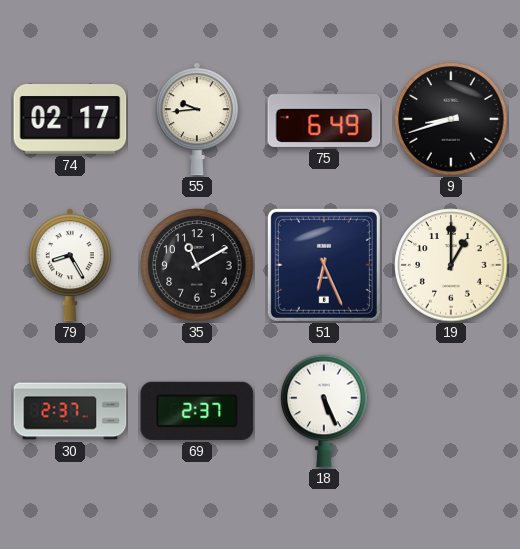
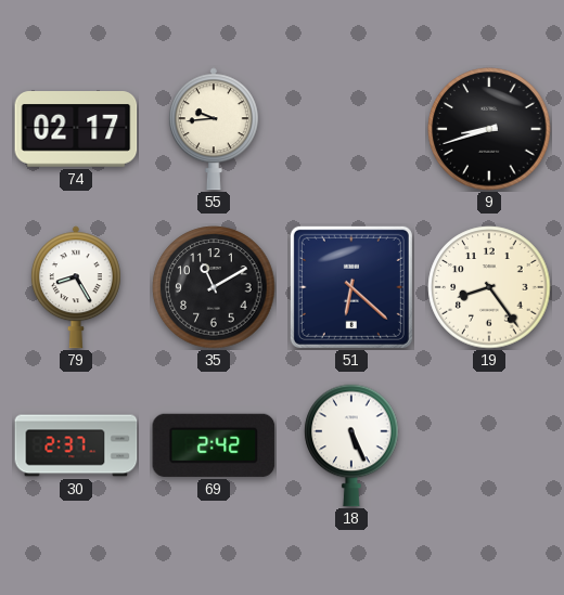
75: 6:49 -> none
51: 6:26 -> 6:22
19: 1:00 -> 8:24
69: 2:37 -> 2:42
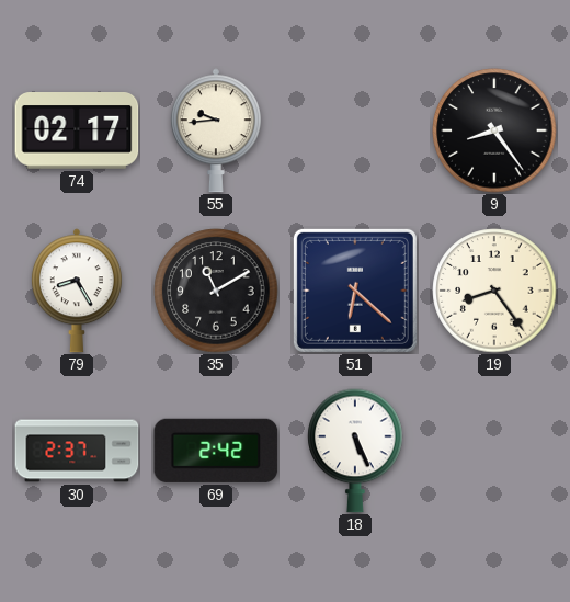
9: 8:42 -> 8:24
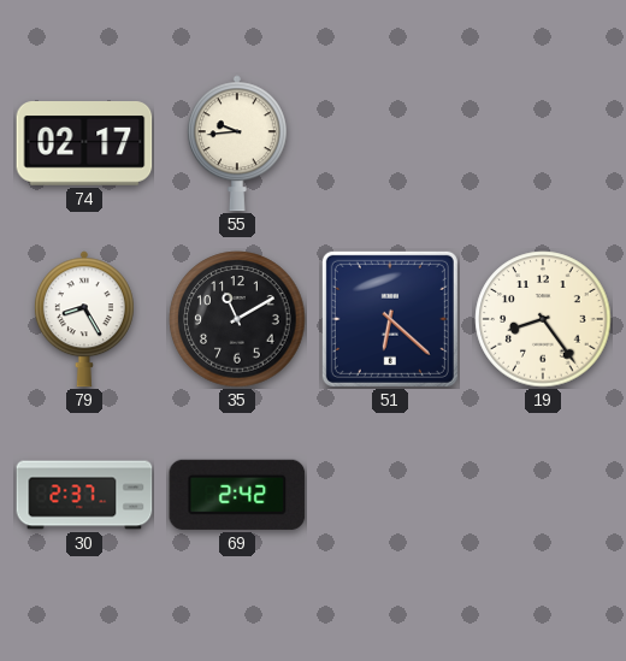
9: 8:24 -> none
18: 5:26 -> none
